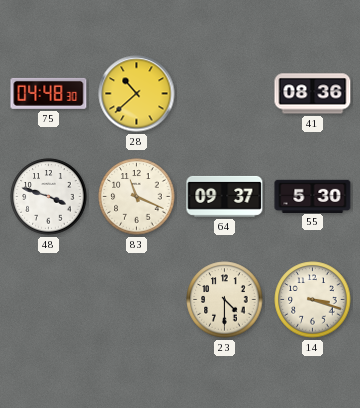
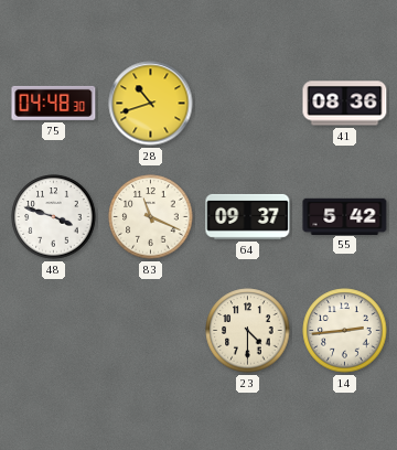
28: 10:38 -> 10:42
55: 5:30 -> 5:42
14: 3:18 -> 2:44
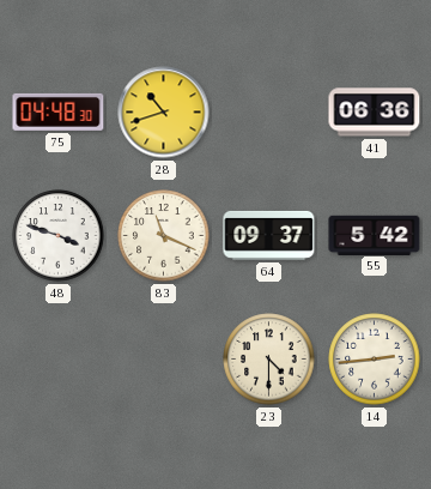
41: 08:36 -> 06:36
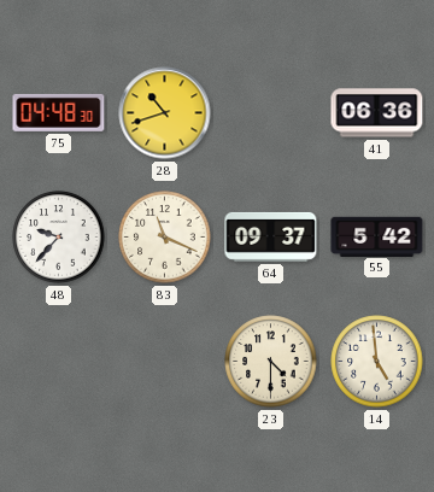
48: 3:48 -> 9:37
14: 2:44 -> 4:59
